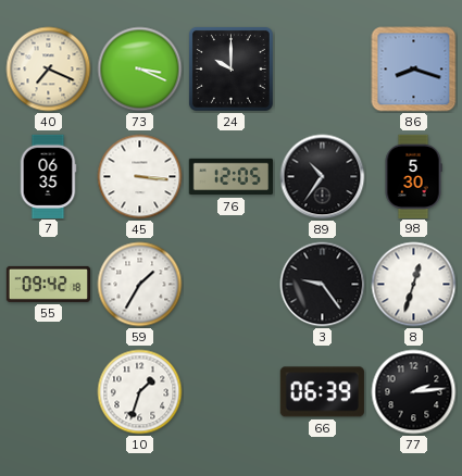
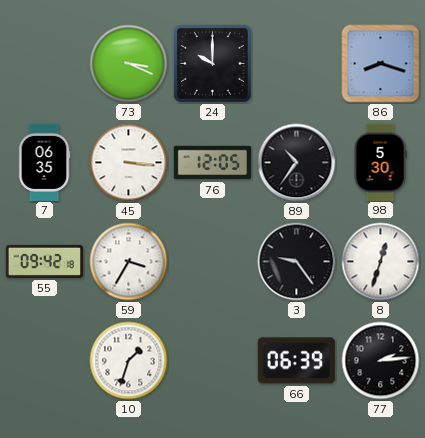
40: 7:19 -> none
59: 1:35 -> 3:35
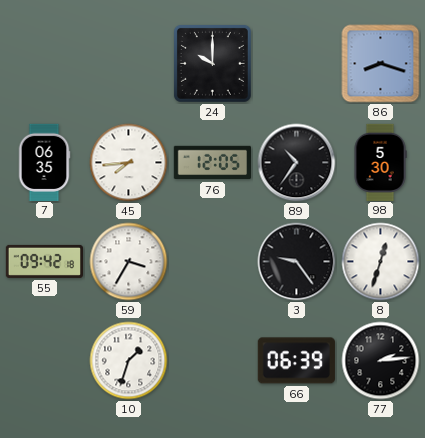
73: 3:19 -> none
45: 3:16 -> 7:44
